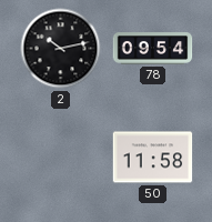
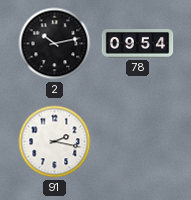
91: none -> 2:17
50: 11:58 -> none
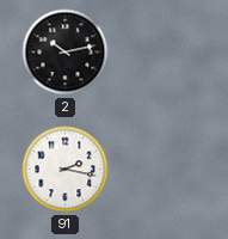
78: 09:54 -> none
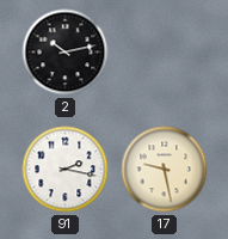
17: none -> 9:28
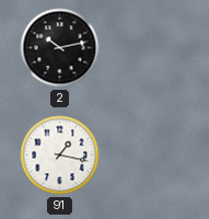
91: 2:17 -> 1:17
17: 9:28 -> none
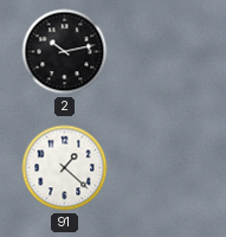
91: 1:17 -> 1:22
